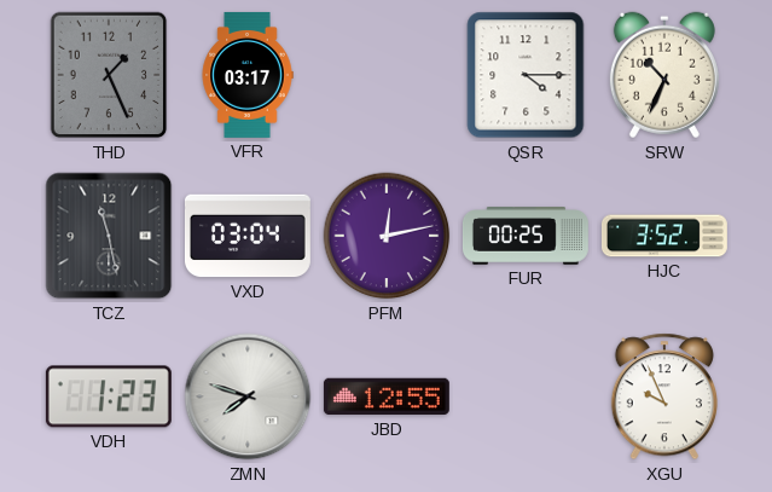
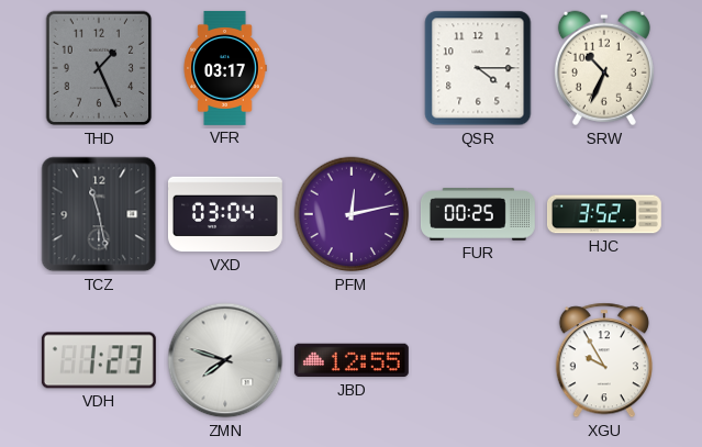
XGU: 9:56 -> 9:55
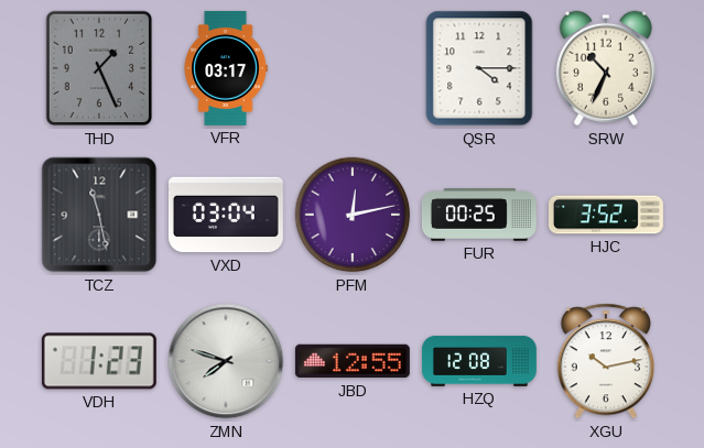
HZQ: none -> 12:08
XGU: 9:55 -> 10:13
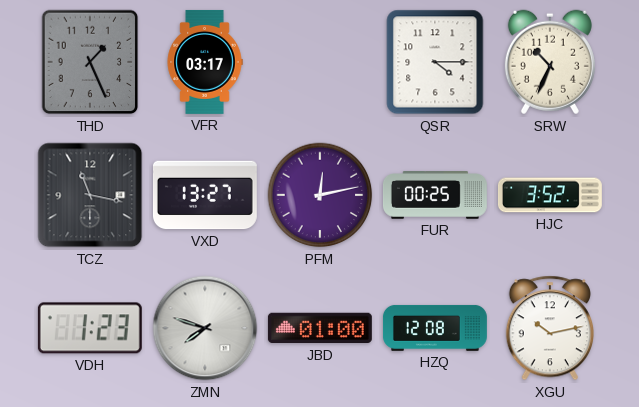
TCZ: 11:28 -> 11:17
VXD: 03:04 -> 13:27
JBD: 12:55 -> 01:00
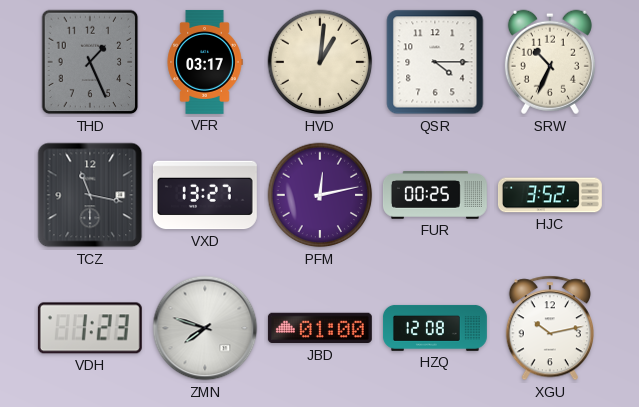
HVD: none -> 1:01
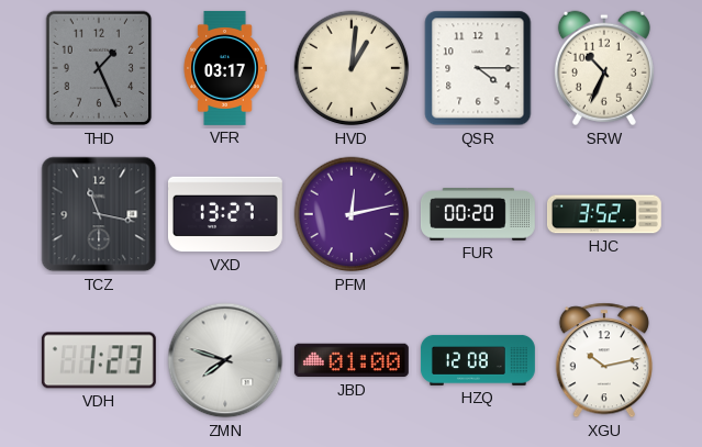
FUR: 00:25 -> 00:20
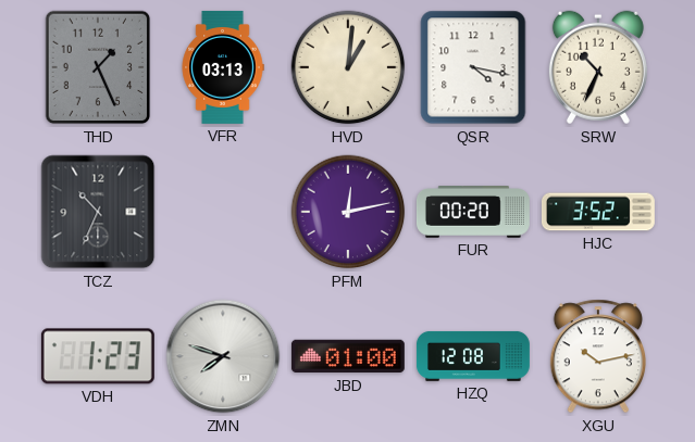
VFR: 03:17 -> 03:13
QSR: 4:15 -> 4:17
TCZ: 11:17 -> 10:34
VXD: 13:27 -> none
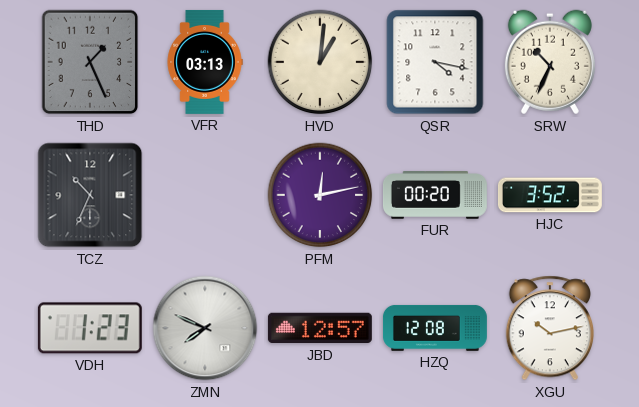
ZMN: 7:48 -> 7:49
JBD: 01:00 -> 12:57
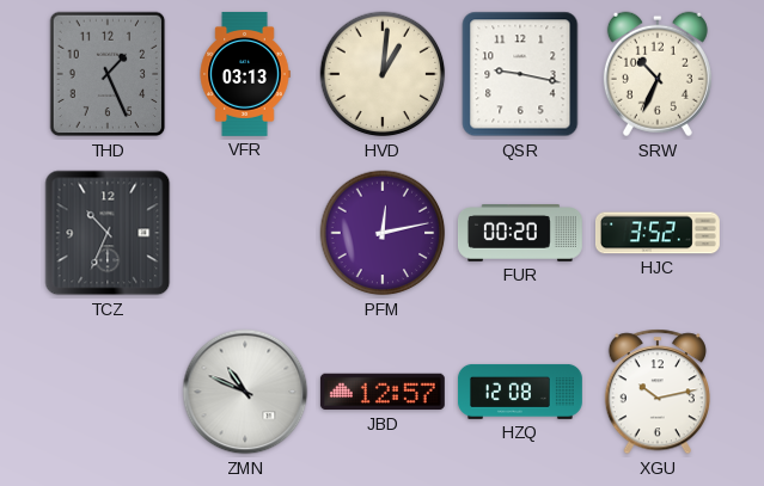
QSR: 4:17 -> 9:17
VDH: 1:23 -> none
ZMN: 7:49 -> 10:49
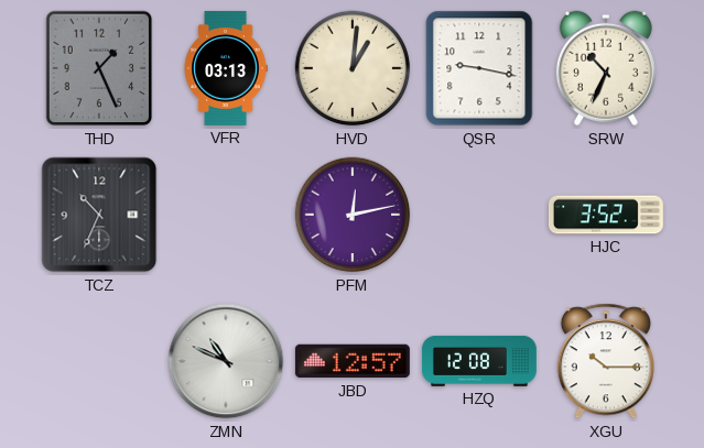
FUR: 00:20 -> none
XGU: 10:13 -> 10:15
